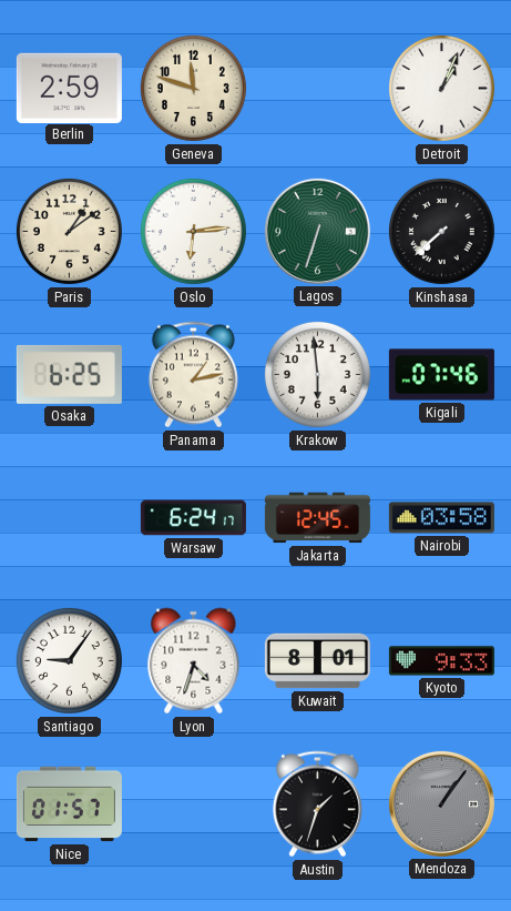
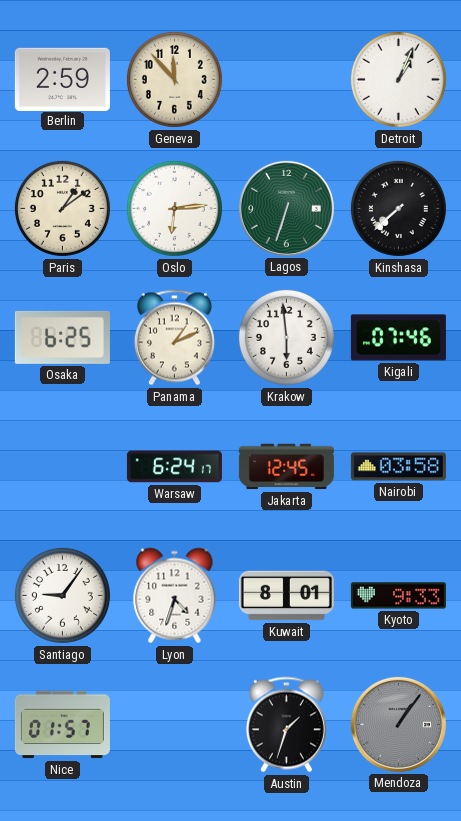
Geneva: 11:48 -> 11:53
Panama: 1:13 -> 1:11
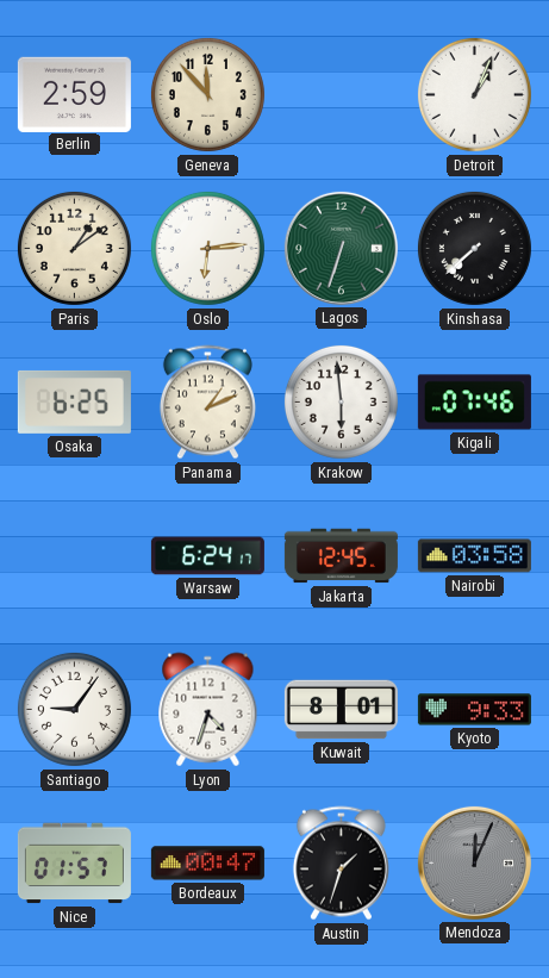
Bordeaux: none -> 00:47
Mendoza: 1:06 -> 12:04
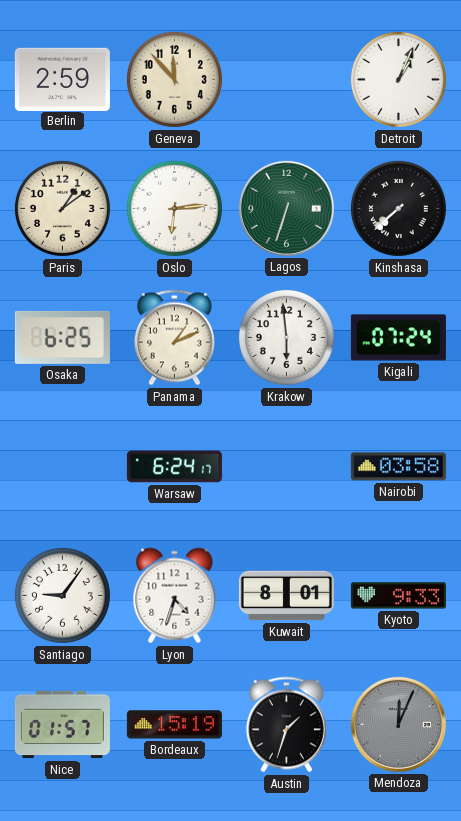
Kigali: 07:46 -> 07:24
Jakarta: 12:45 -> none
Bordeaux: 00:47 -> 15:19
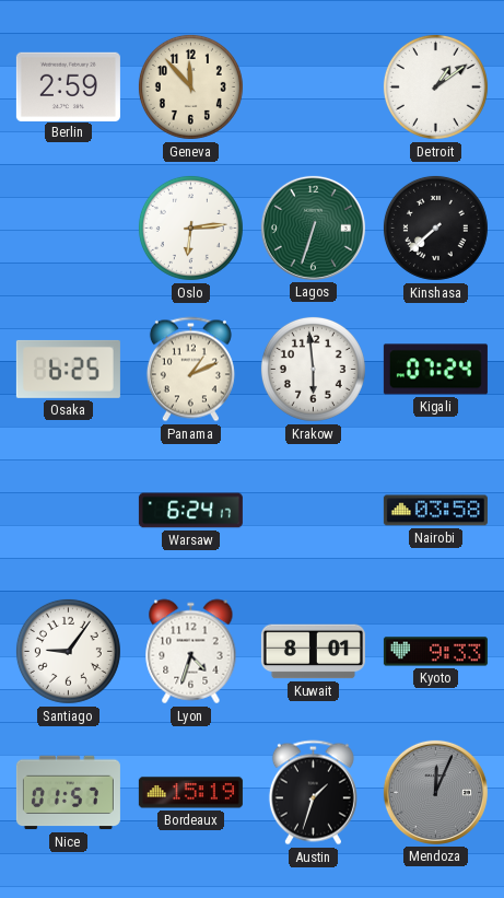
Detroit: 1:04 -> 1:09
Paris: 1:09 -> none
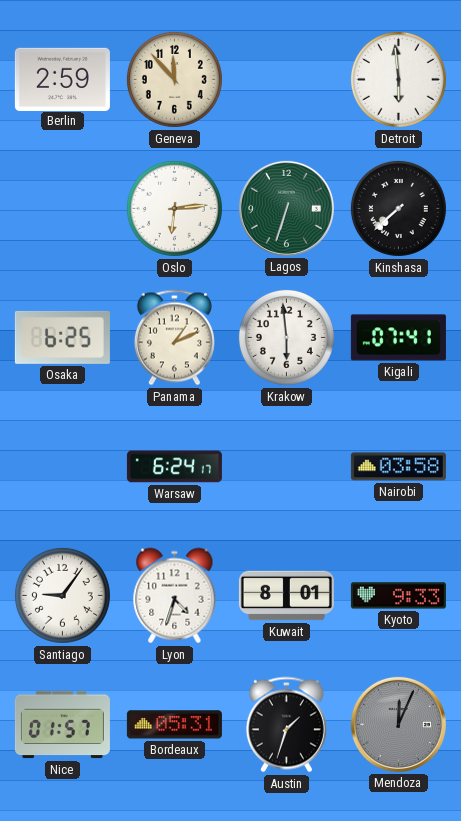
Detroit: 1:09 -> 5:59
Kigali: 07:24 -> 07:41
Bordeaux: 15:19 -> 05:31
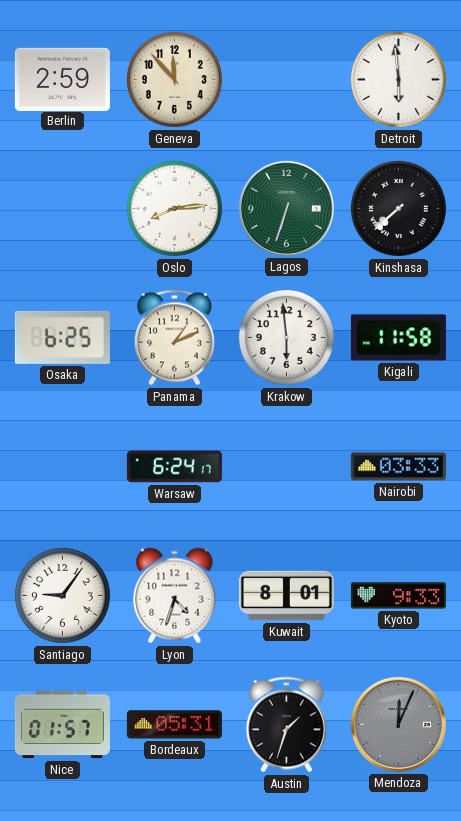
Oslo: 6:14 -> 8:14
Kigali: 07:41 -> 11:58
Nairobi: 03:58 -> 03:33
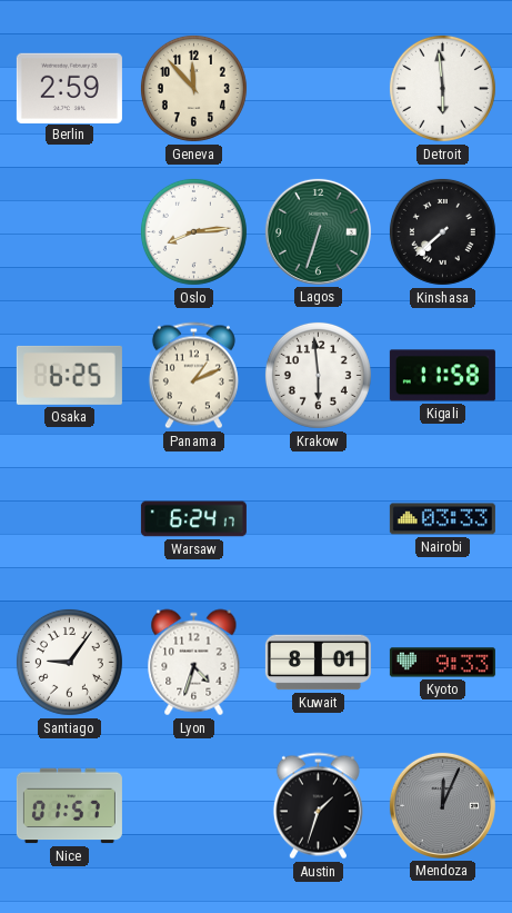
Bordeaux: 05:31 -> none
